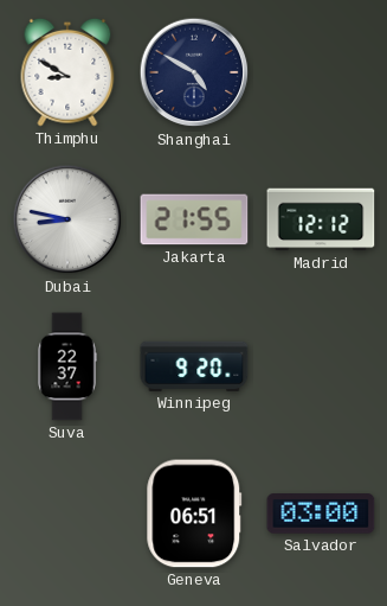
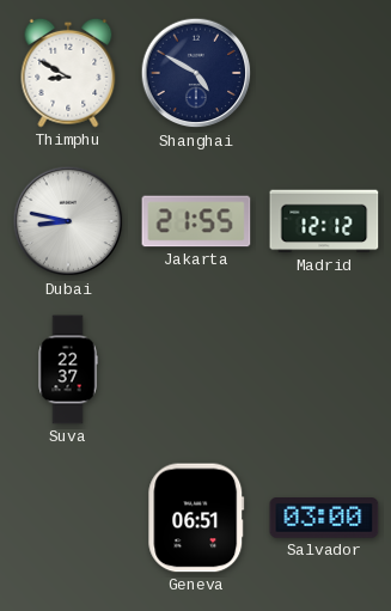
Winnipeg: 9:20 -> none
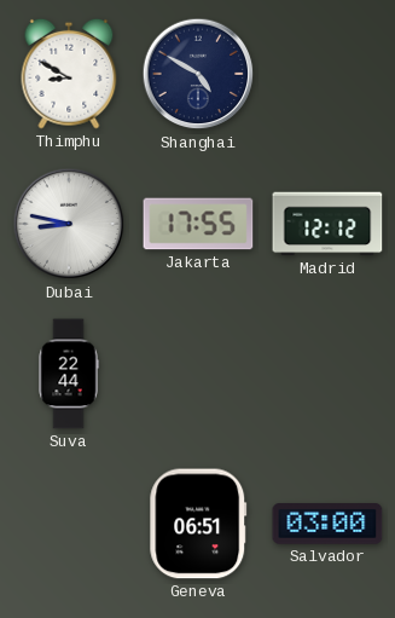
Jakarta: 21:55 -> 17:55
Suva: 22:37 -> 22:44
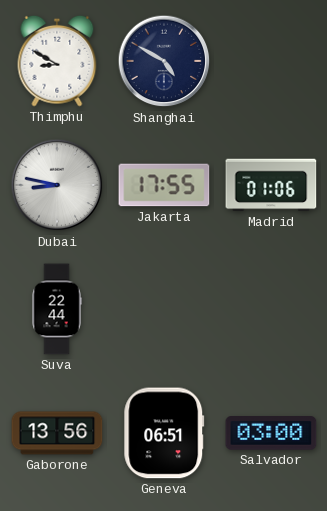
Madrid: 12:12 -> 01:06
Gaborone: none -> 13:56
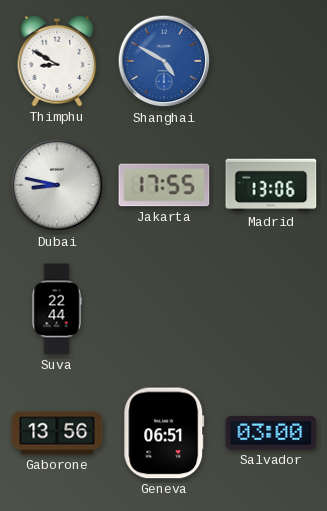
Shanghai dial: navy -> blue
Madrid: 01:06 -> 13:06
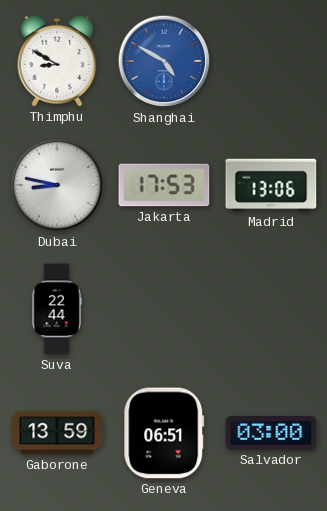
Jakarta: 17:55 -> 17:53
Gaborone: 13:56 -> 13:59
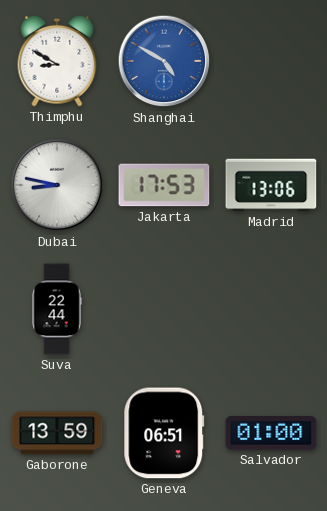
Salvador: 03:00 -> 01:00
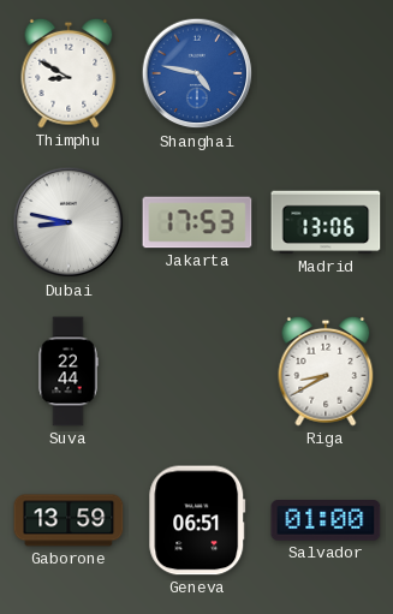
Shanghai: 4:50 -> 4:47
Riga: none -> 8:40
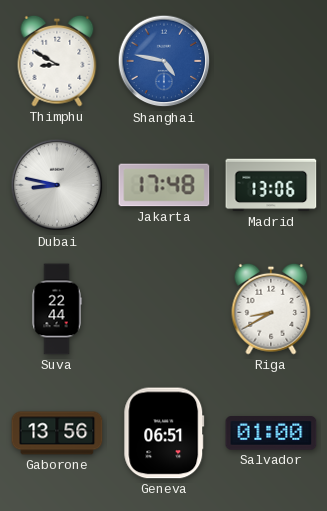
Jakarta: 17:53 -> 17:48
Gaborone: 13:59 -> 13:56
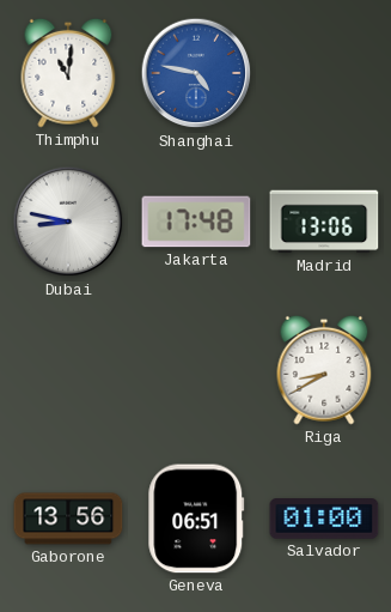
Thimphu: 8:50 -> 11:01
Suva: 22:44 -> none
